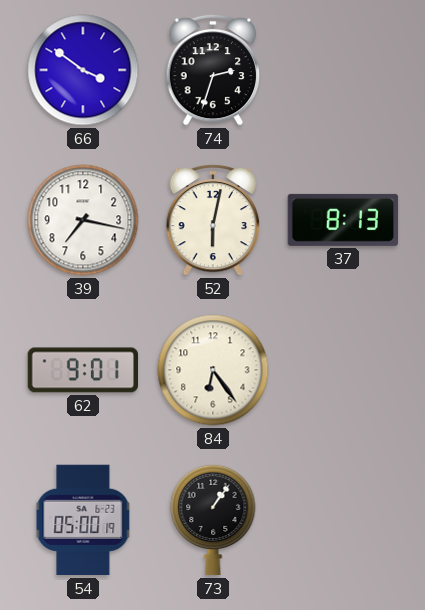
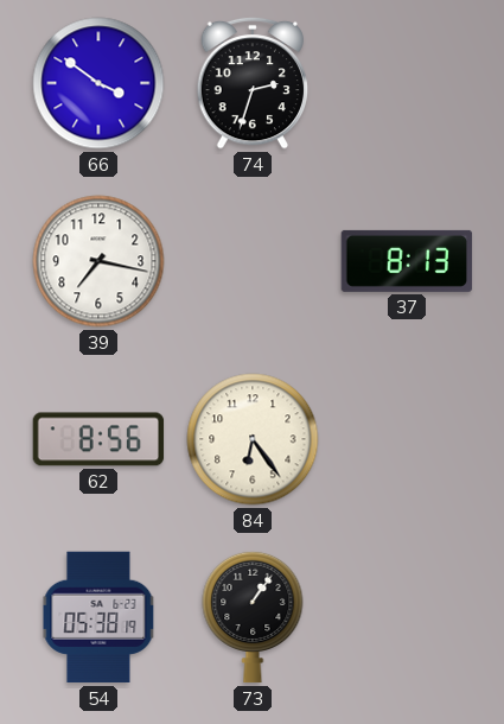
52: 6:02 -> none
62: 9:01 -> 8:56
54: 05:00 -> 05:38
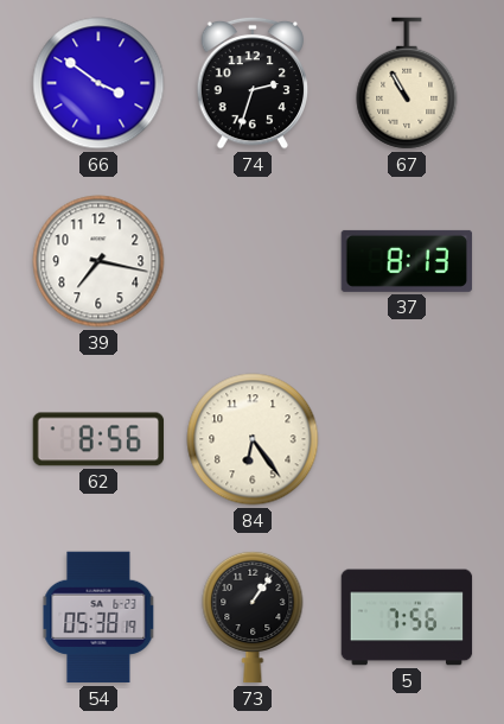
67: none -> 10:55
5: none -> 7:56
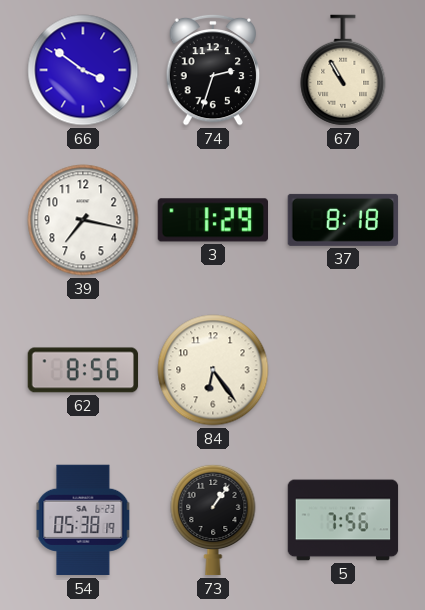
3: none -> 1:29
37: 8:13 -> 8:18
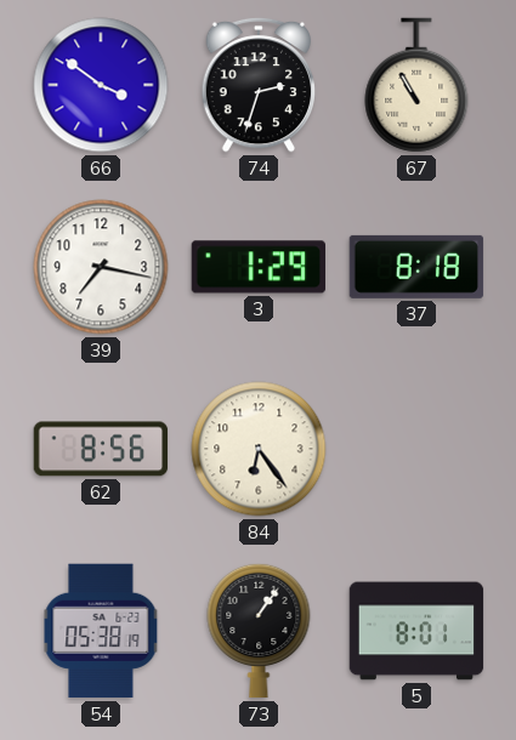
5: 7:56 -> 8:01
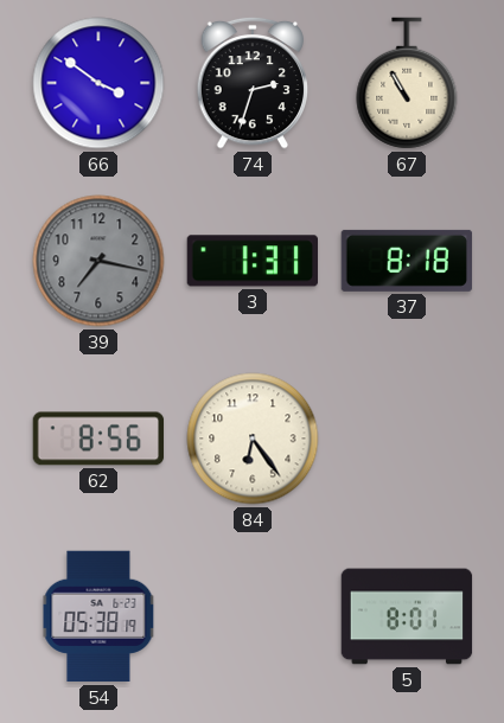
39 dial: white -> grey
3: 1:29 -> 1:31
73: 1:06 -> none
